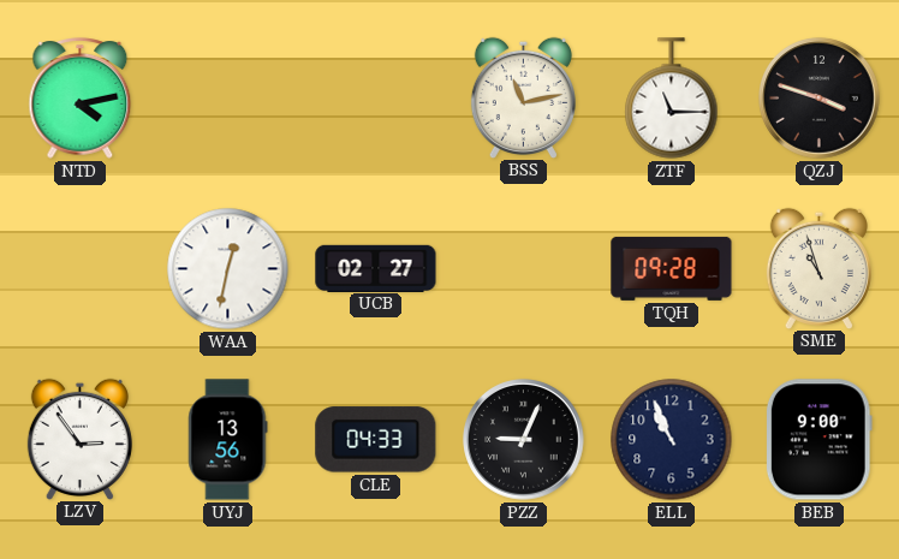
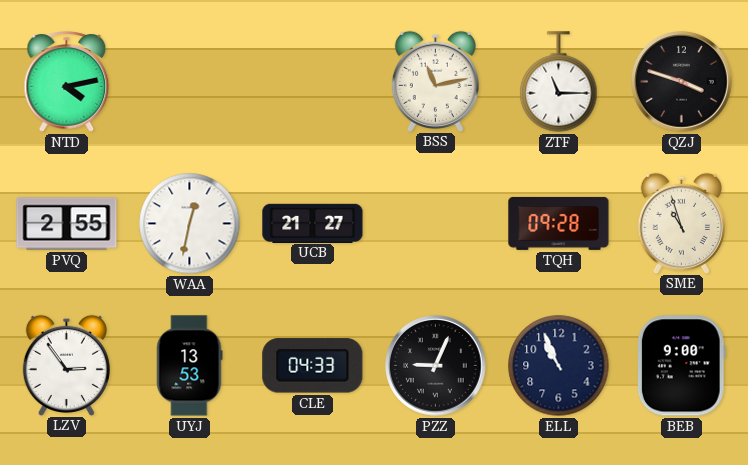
PVQ: none -> 2:55
UCB: 02:27 -> 21:27
UYJ: 13:56 -> 13:53
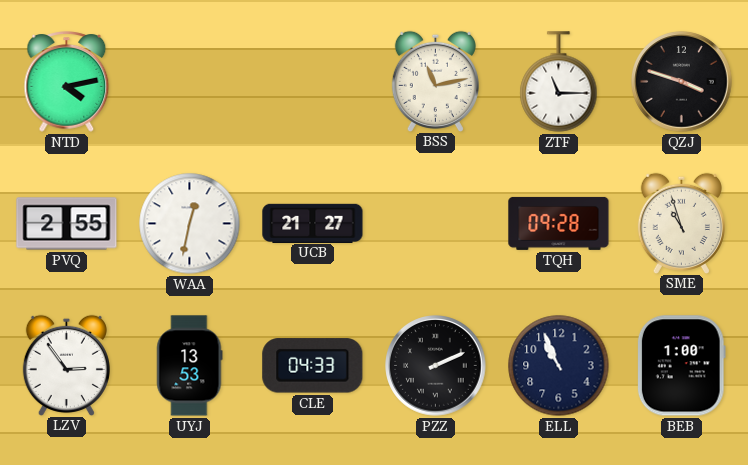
PZZ: 9:04 -> 2:11
BEB: 9:00 -> 1:00
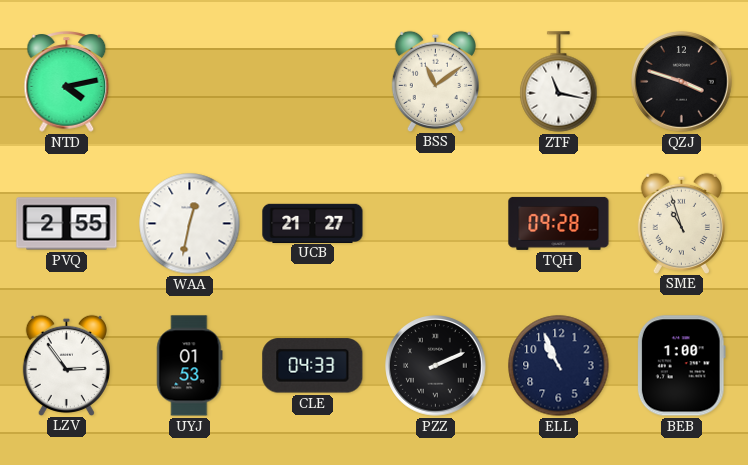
BSS: 11:13 -> 11:09
ZTF: 11:15 -> 11:17
UYJ: 13:53 -> 01:53
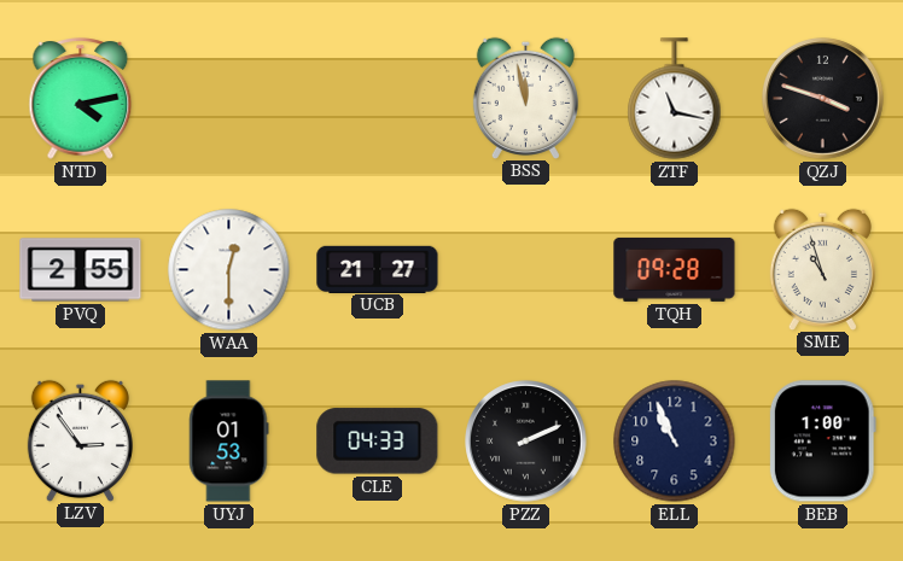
BSS: 11:09 -> 11:58
WAA: 12:32 -> 12:30
